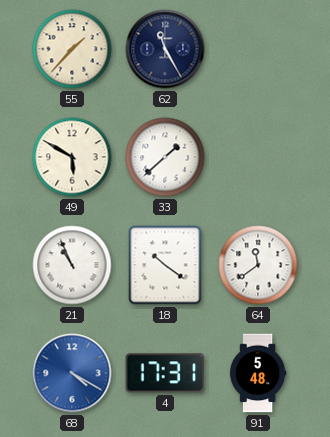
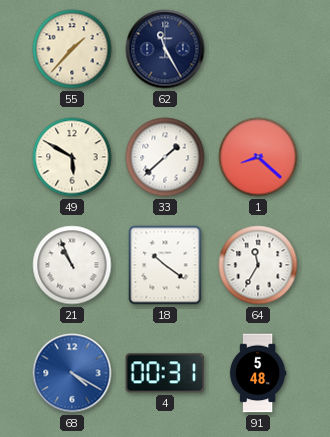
1: none -> 8:22
64: 11:39 -> 11:35
4: 17:31 -> 00:31
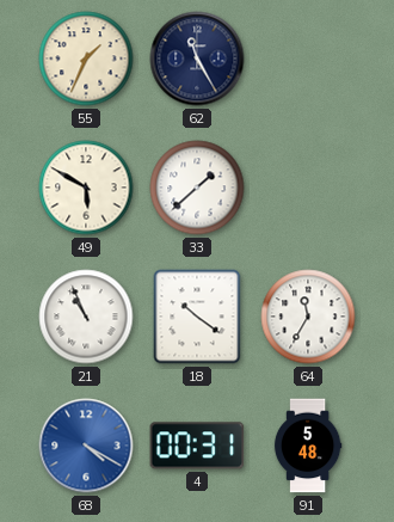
55: 1:37 -> 1:34
1: 8:22 -> none
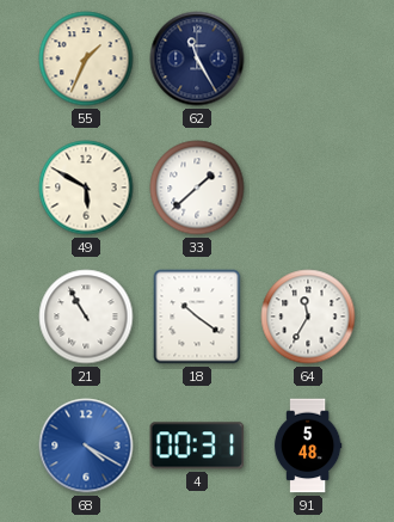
21: 10:56 -> 10:55
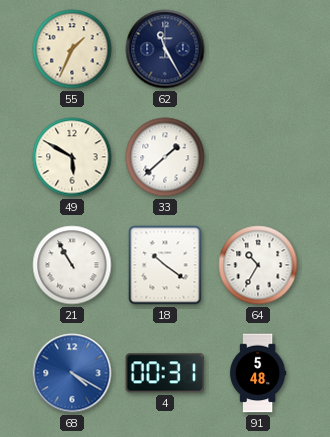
64: 11:35 -> 10:35
